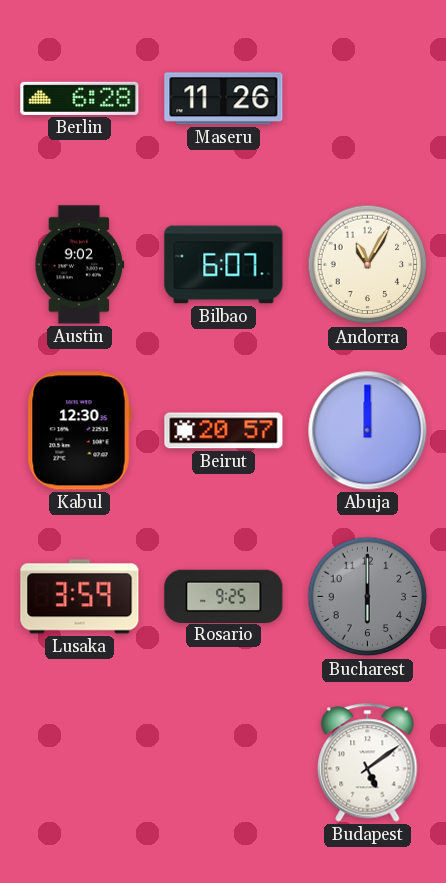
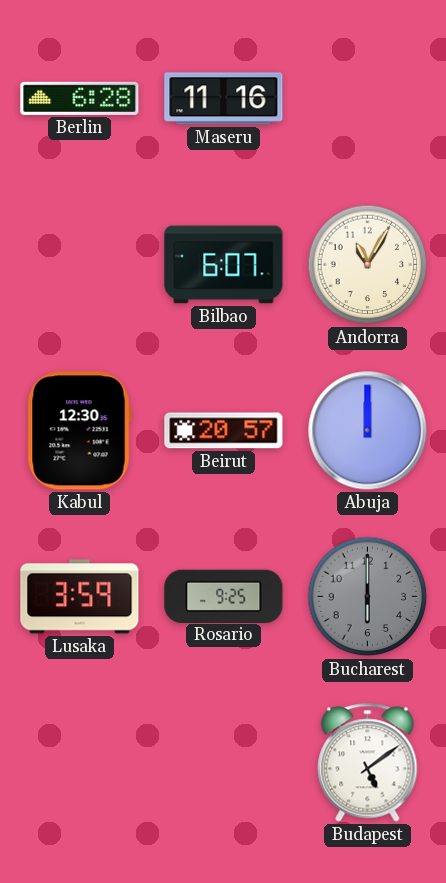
Maseru: 11:26 -> 11:16
Austin: 9:02 -> none
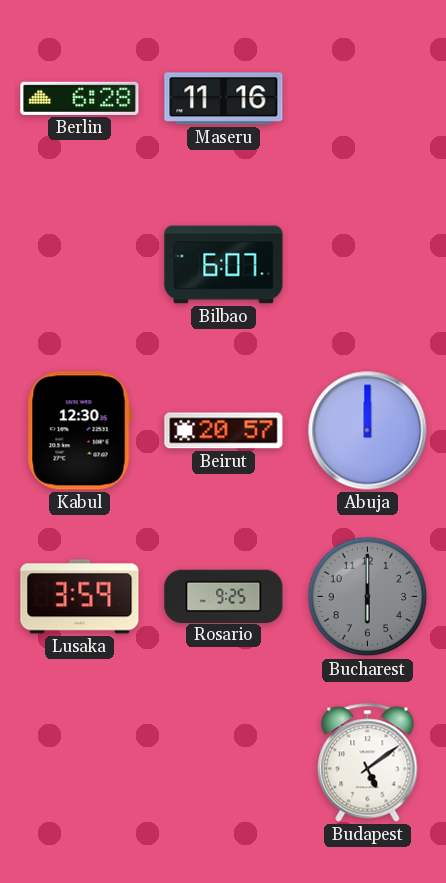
Andorra: 11:05 -> none
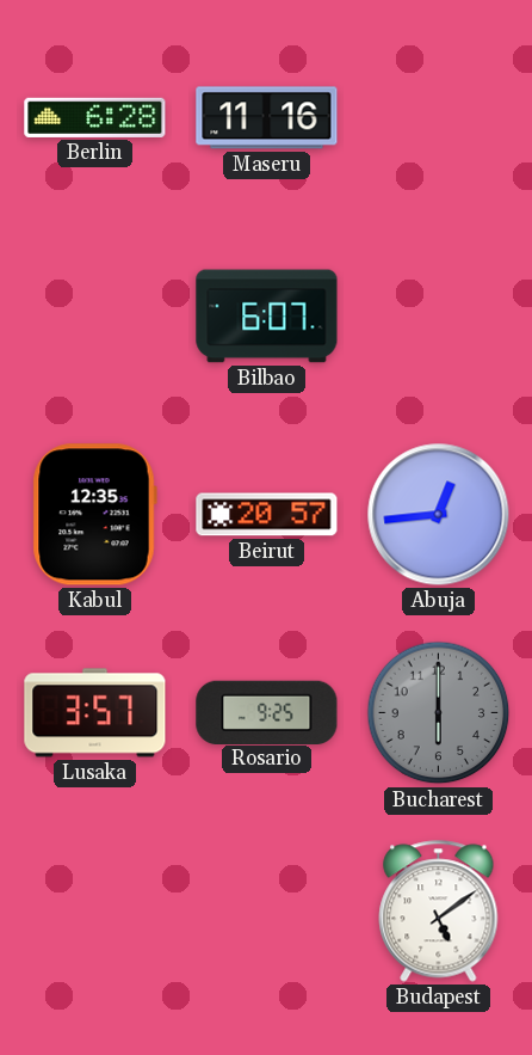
Kabul: 12:30 -> 12:35
Abuja: 12:00 -> 12:44
Lusaka: 3:59 -> 3:57
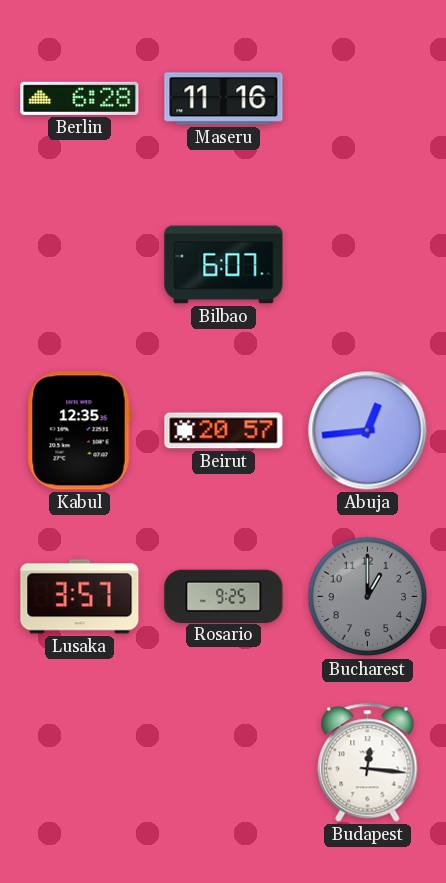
Bucharest: 6:00 -> 1:00
Budapest: 5:09 -> 12:16
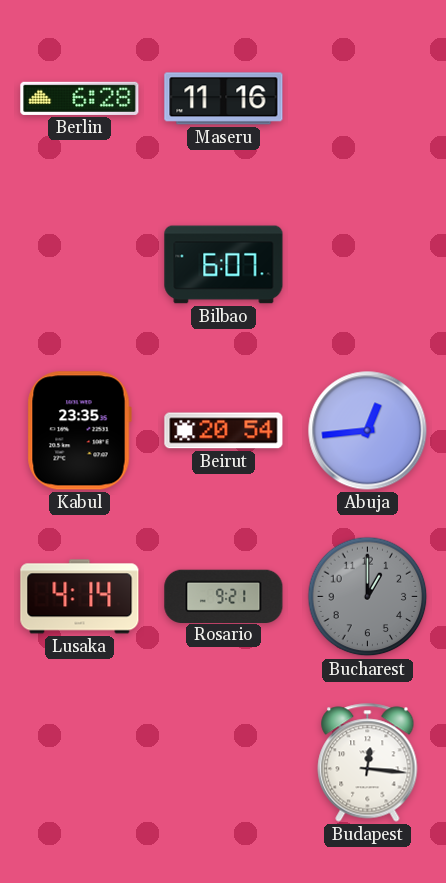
Kabul: 12:35 -> 23:35
Beirut: 20:57 -> 20:54
Lusaka: 3:57 -> 4:14
Rosario: 9:25 -> 9:21
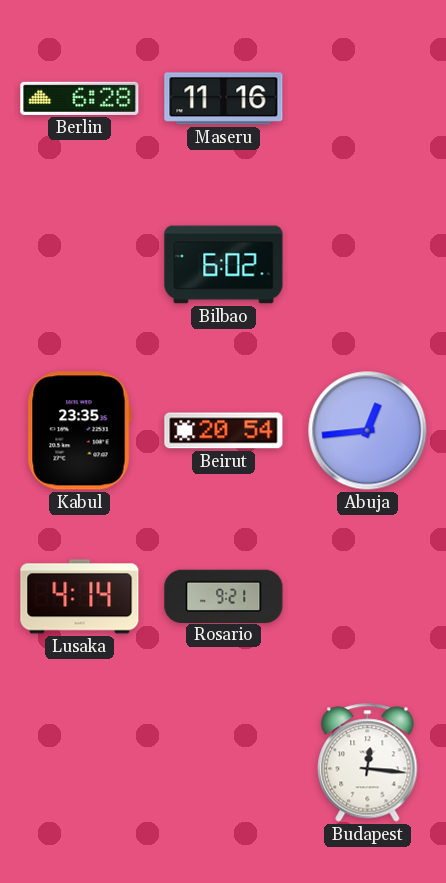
Bilbao: 6:07 -> 6:02
Bucharest: 1:00 -> none
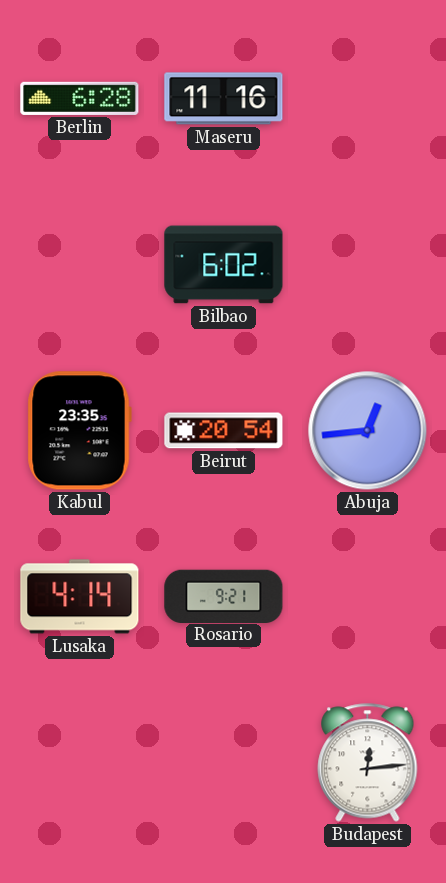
Budapest: 12:16 -> 12:14
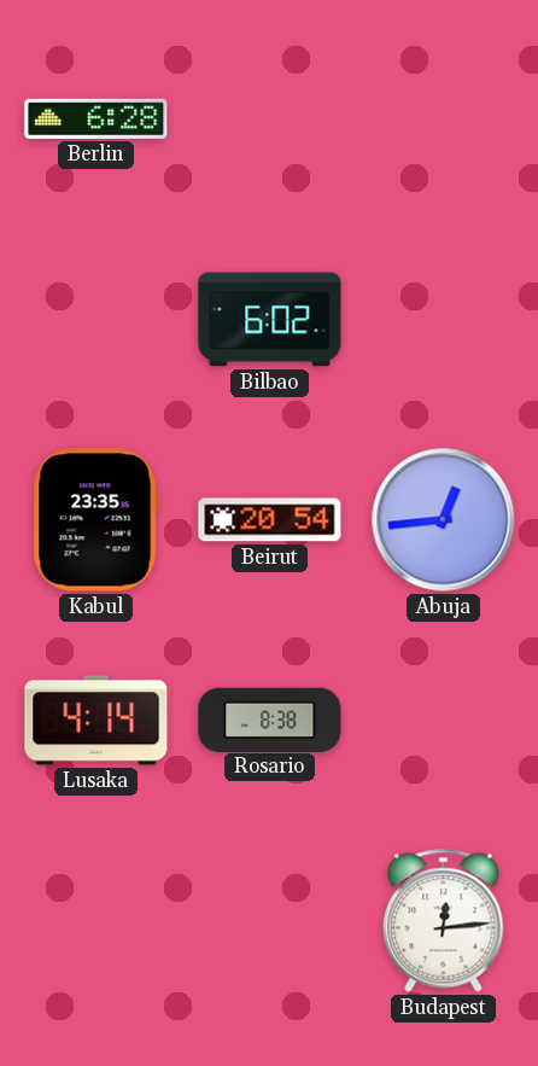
Maseru: 11:16 -> none
Rosario: 9:21 -> 8:38
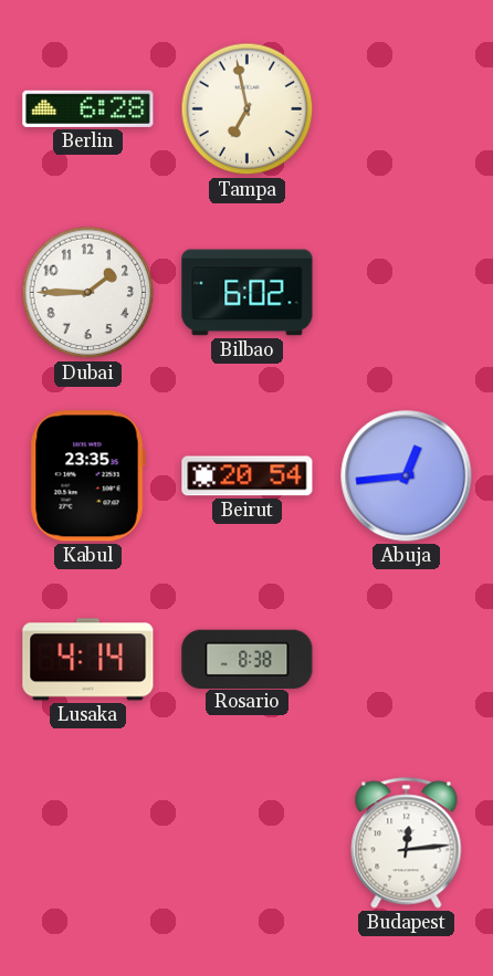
Tampa: none -> 6:58
Dubai: none -> 1:45
